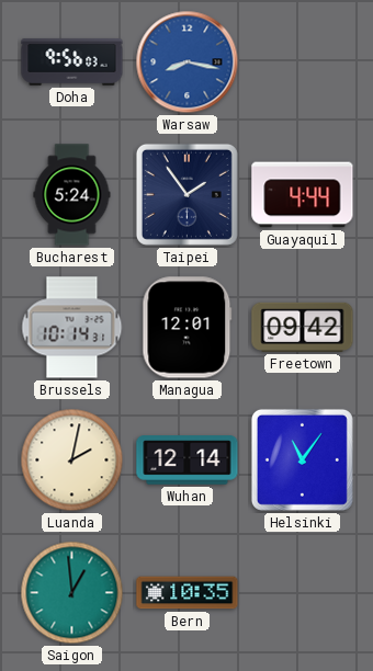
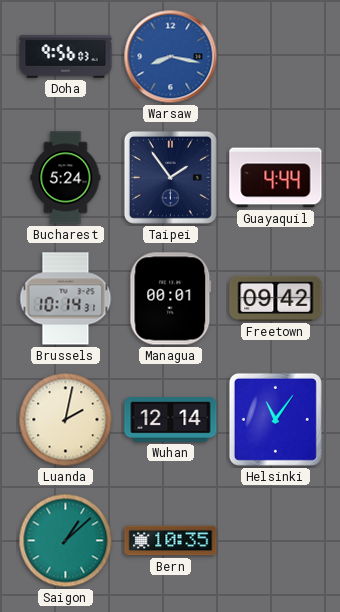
Managua: 12:01 -> 00:01
Saigon: 12:59 -> 1:08
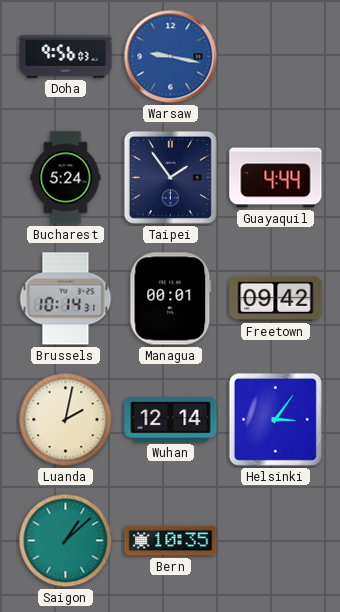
Warsaw: 8:17 -> 9:17
Helsinki: 11:06 -> 3:06
